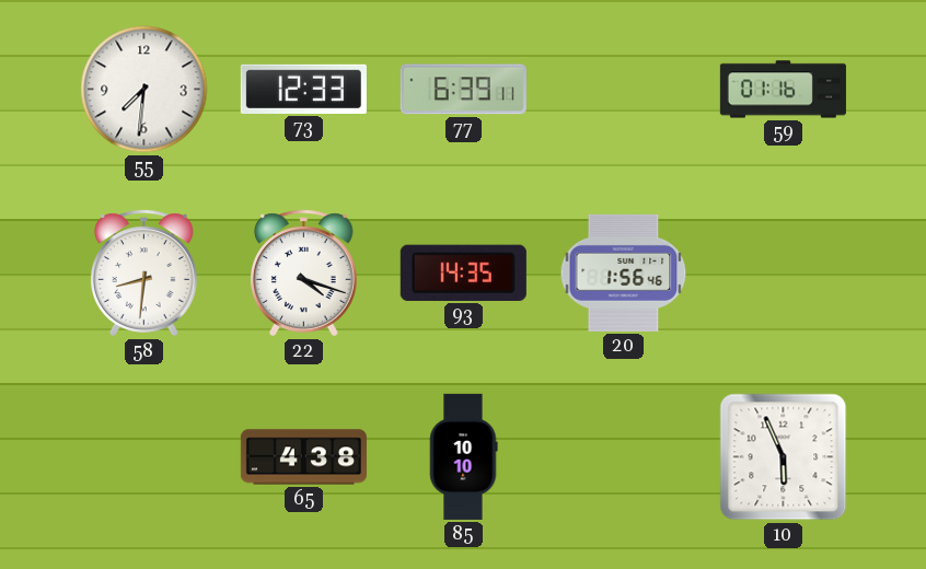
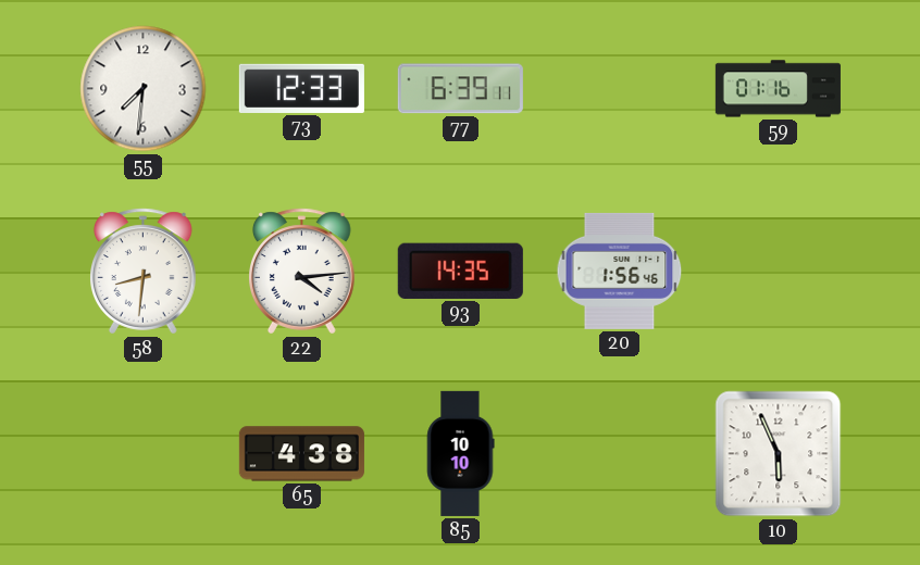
22: 4:18 -> 4:14
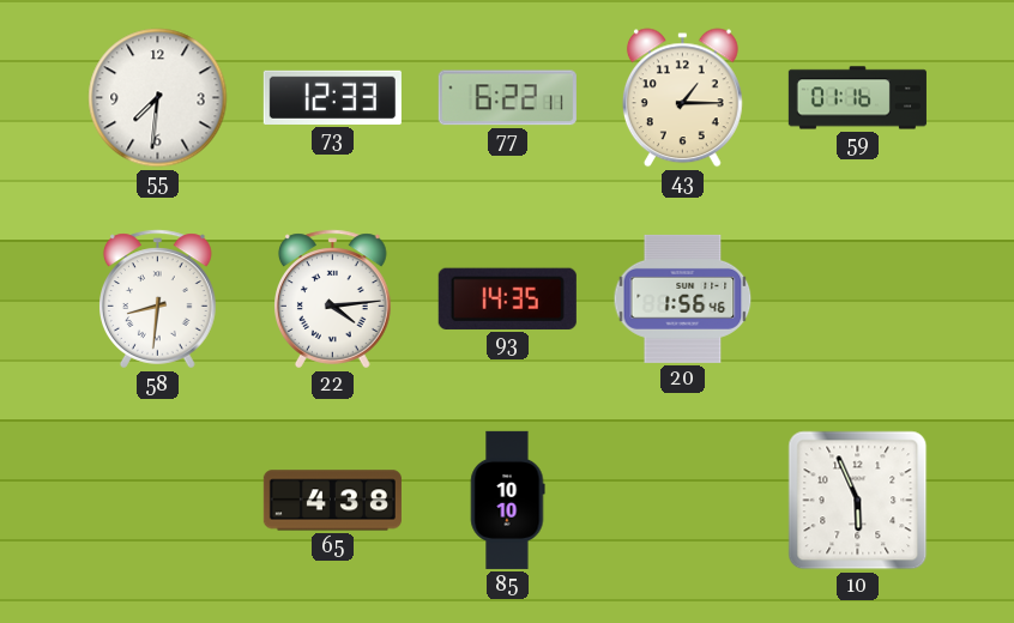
77: 6:39 -> 6:22
43: none -> 1:15
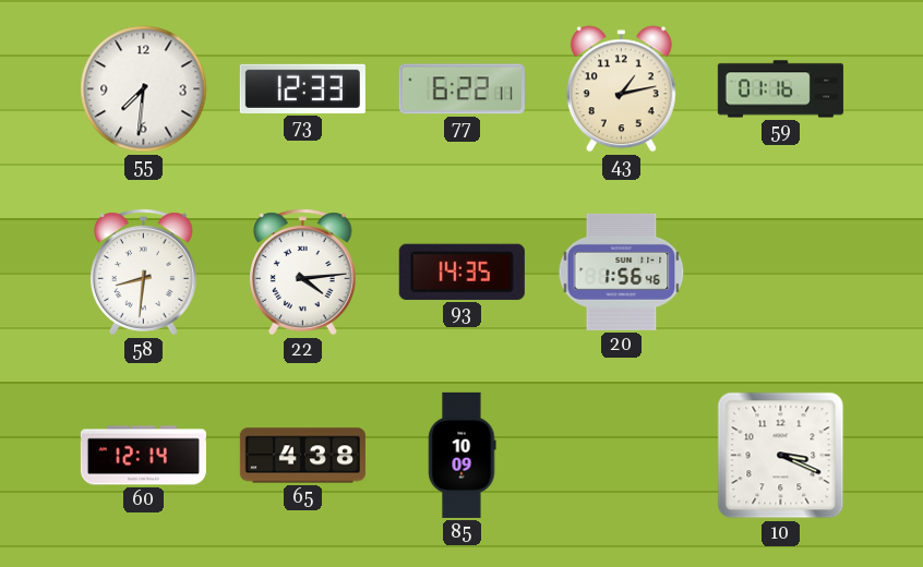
43: 1:15 -> 1:13
60: none -> 12:14
85: 10:10 -> 10:09
10: 5:56 -> 3:19
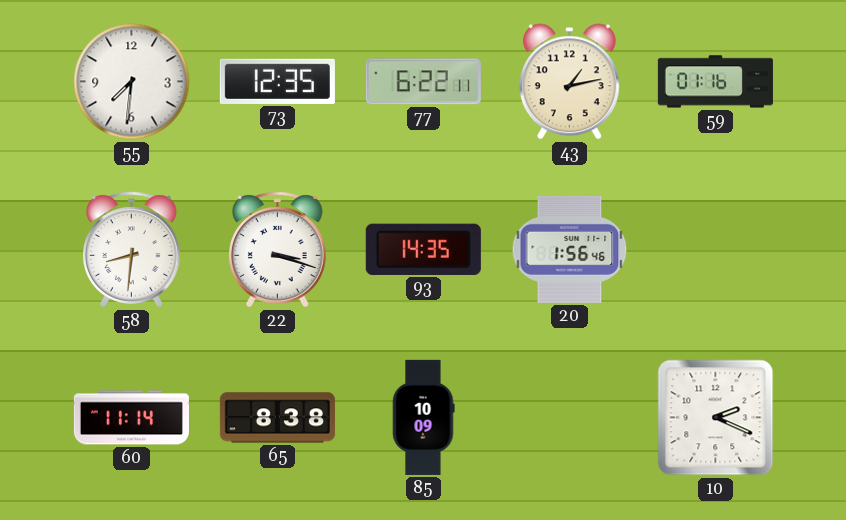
73: 12:33 -> 12:35
22: 4:14 -> 3:18
60: 12:14 -> 11:14
65: 4:38 -> 8:38
10: 3:19 -> 2:19
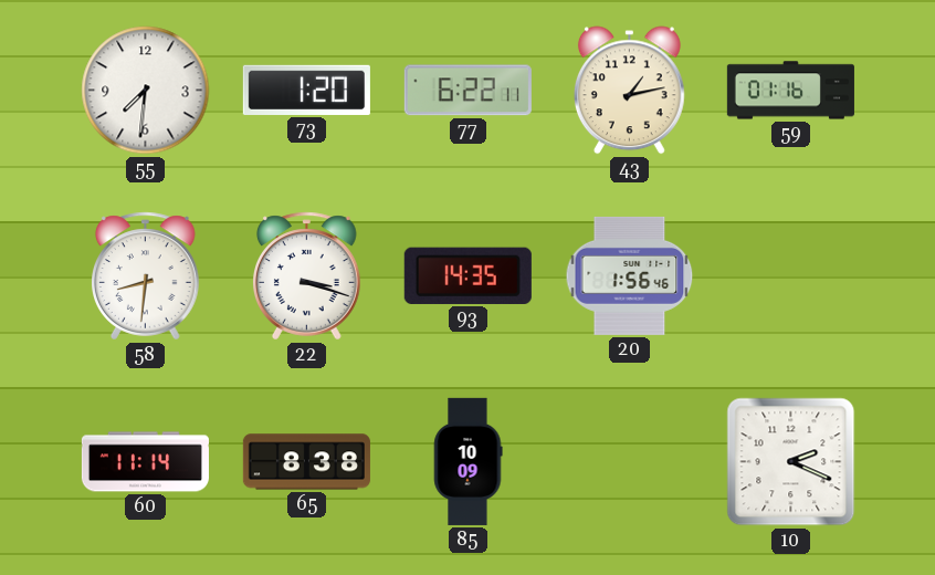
73: 12:35 -> 1:20
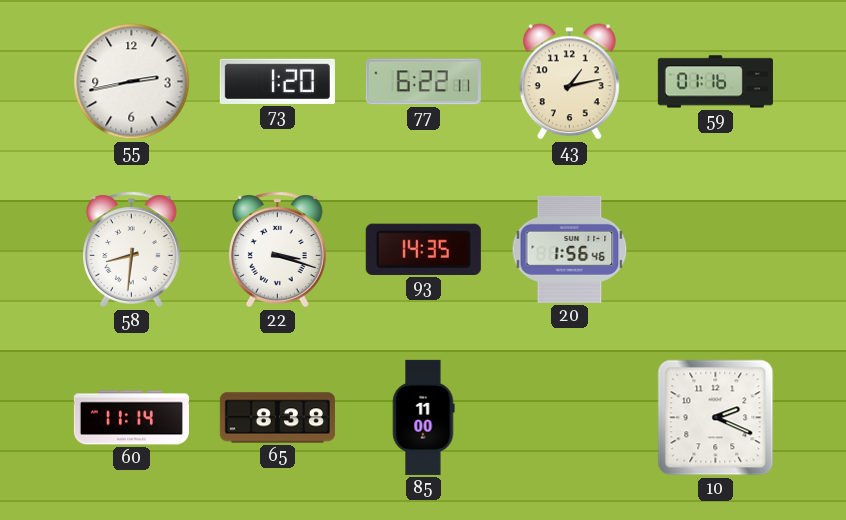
55: 7:31 -> 2:43
85: 10:09 -> 11:00
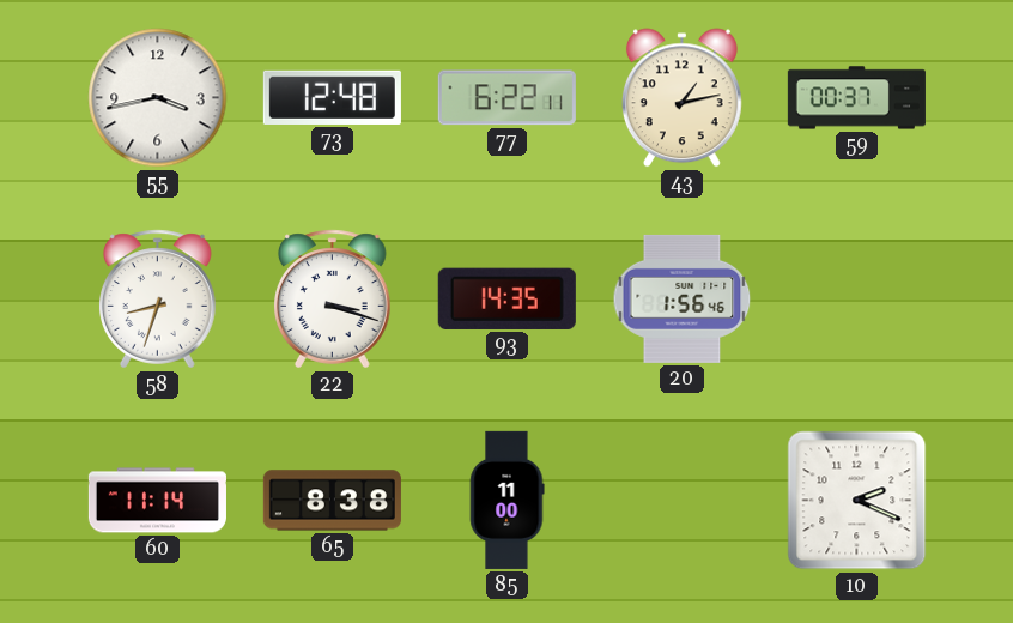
55: 2:43 -> 3:43
73: 1:20 -> 12:48
59: 01:16 -> 00:37
58: 8:31 -> 8:33
